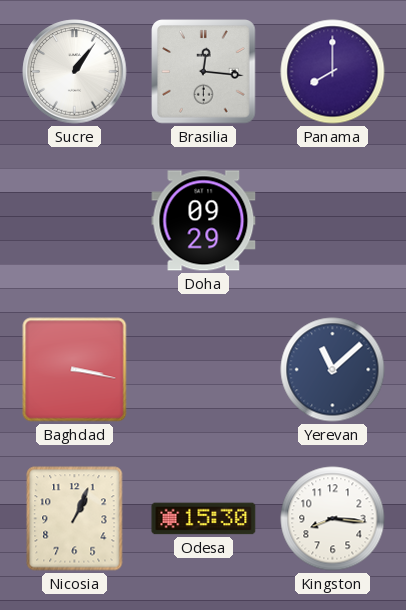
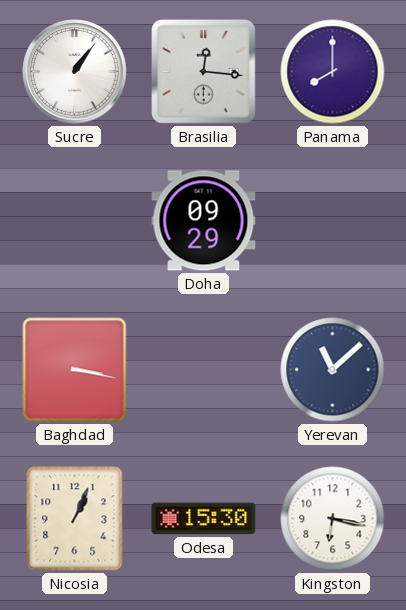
Kingston: 8:16 -> 6:17
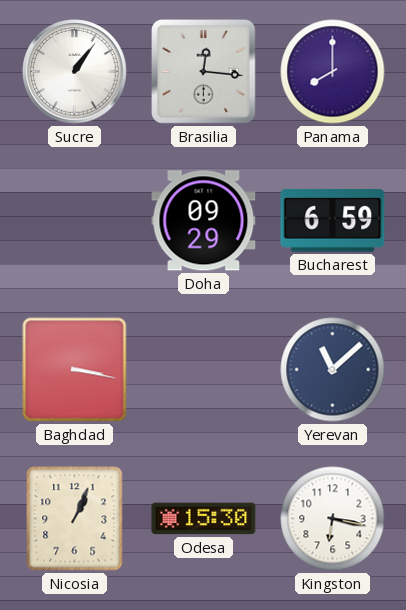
Bucharest: none -> 6:59
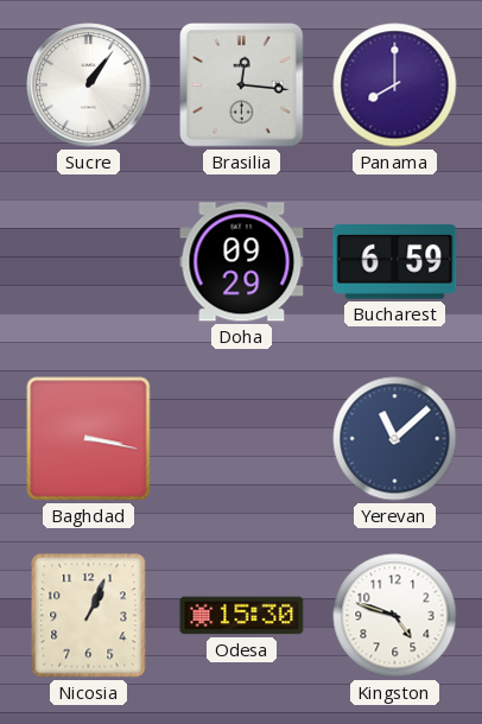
Kingston: 6:17 -> 4:48
